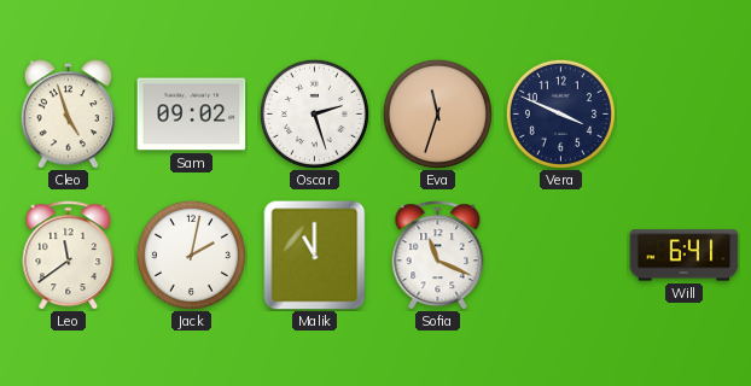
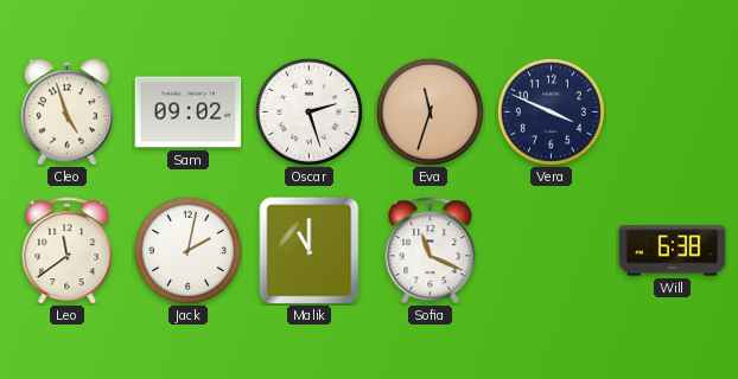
Will: 6:41 -> 6:38
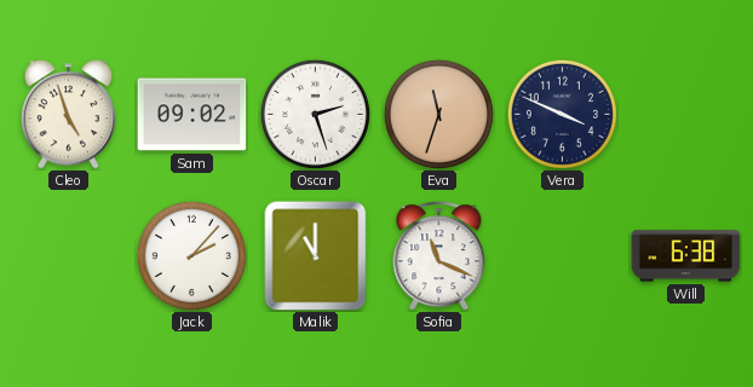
Leo: 11:39 -> none
Jack: 2:02 -> 2:07
